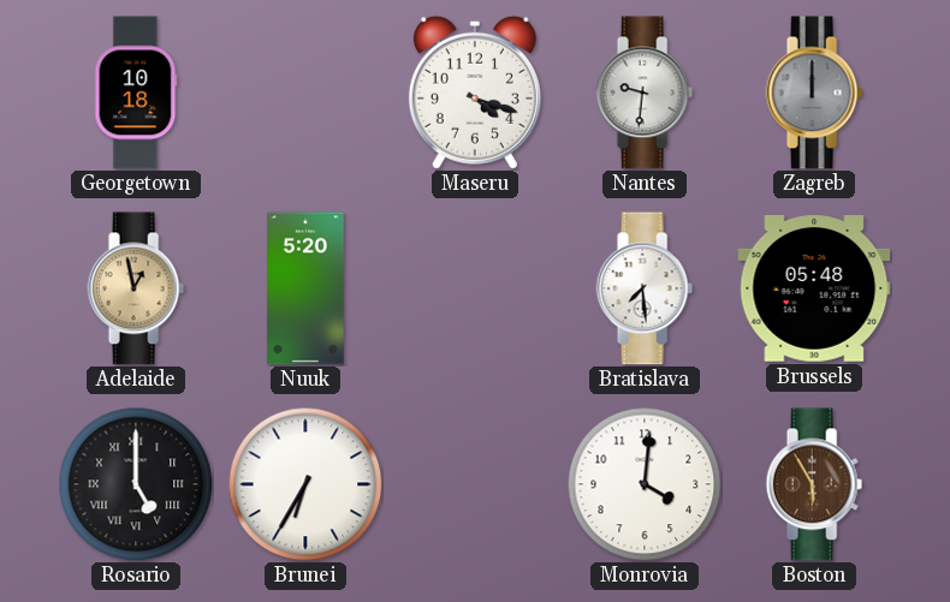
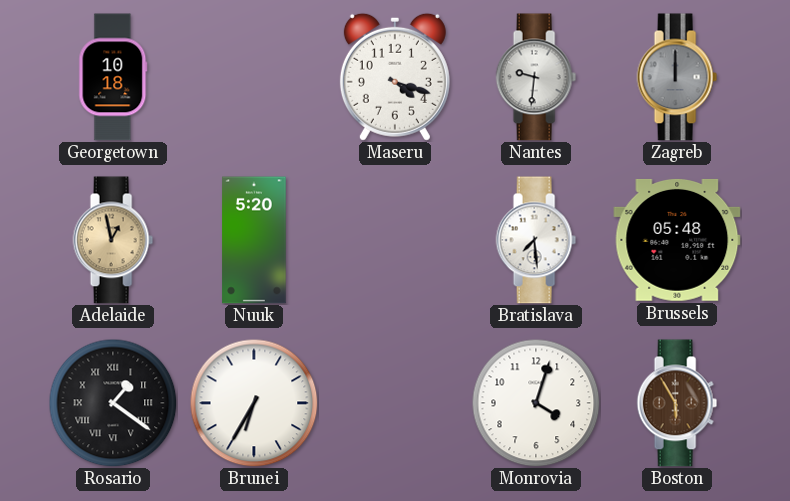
Rosario: 5:00 -> 1:21
Monrovia: 4:01 -> 4:03
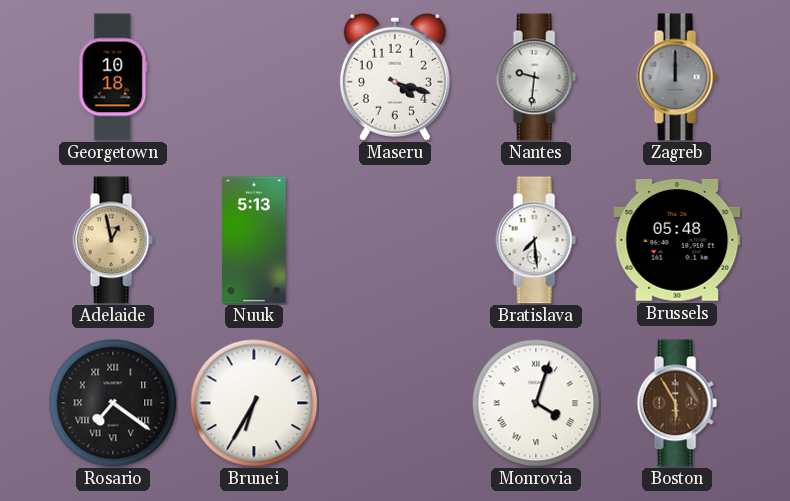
Nuuk: 5:20 -> 5:13
Rosario: 1:21 -> 7:21
Monrovia numerals: Arabic -> Roman
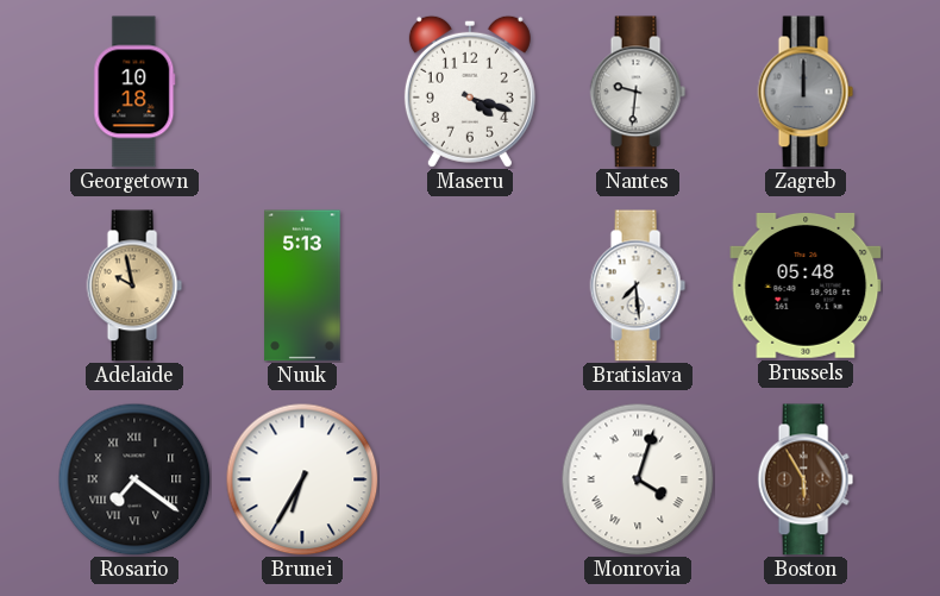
Adelaide: 12:58 -> 9:58
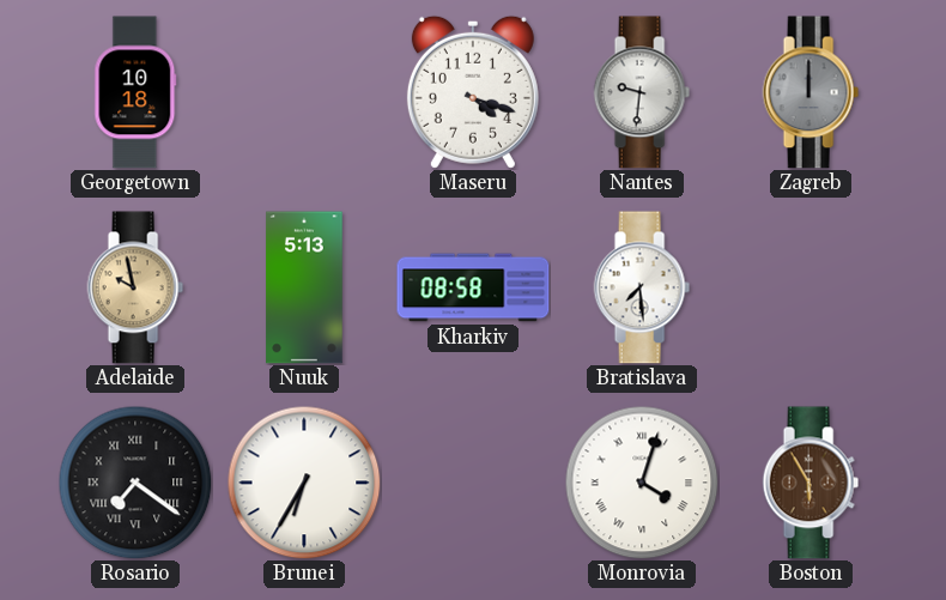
Kharkiv: none -> 08:58
Brussels: 05:48 -> none
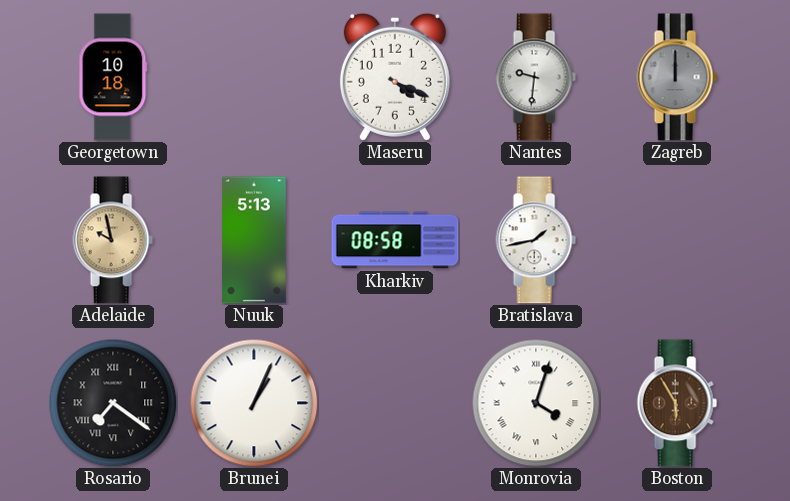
Maseru: 4:18 -> 4:19
Bratislava: 7:29 -> 1:43
Brunei: 6:35 -> 1:04
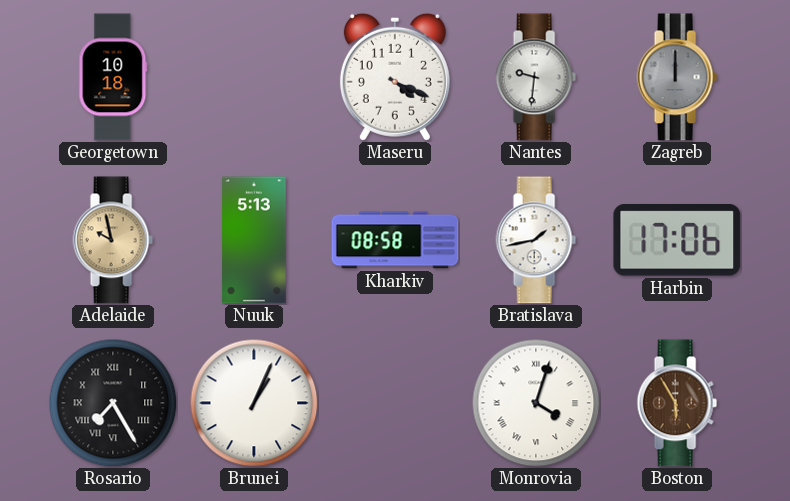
Harbin: none -> 17:06
Rosario: 7:21 -> 7:25
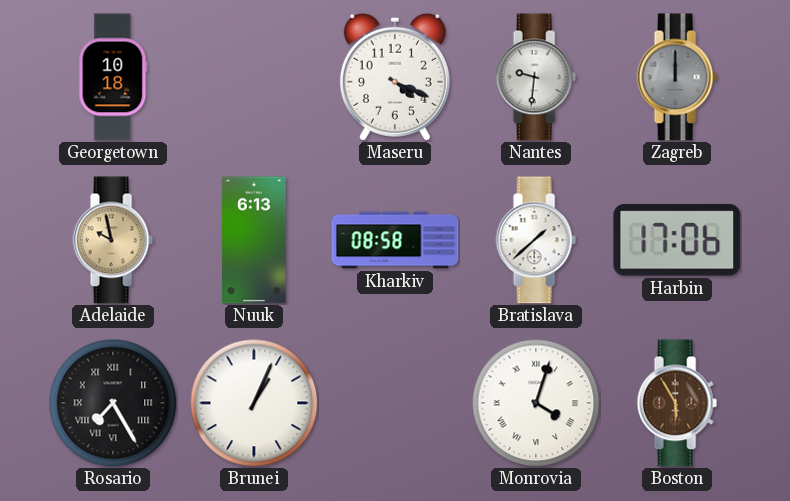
Nuuk: 5:13 -> 6:13
Bratislava: 1:43 -> 1:38
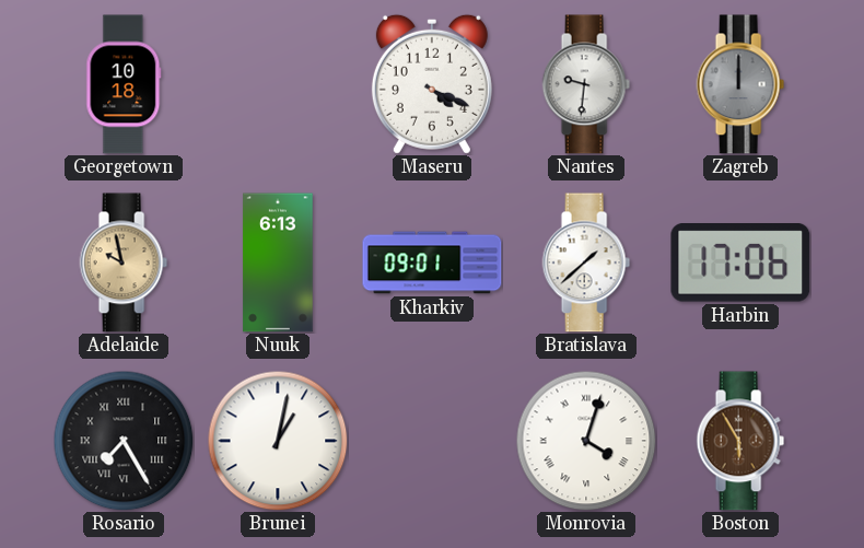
Kharkiv: 08:58 -> 09:01
Brunei: 1:04 -> 1:02
